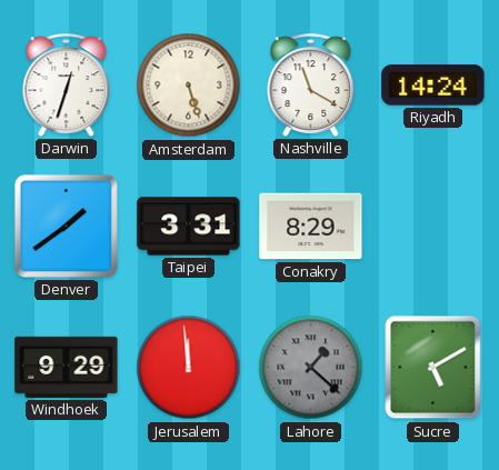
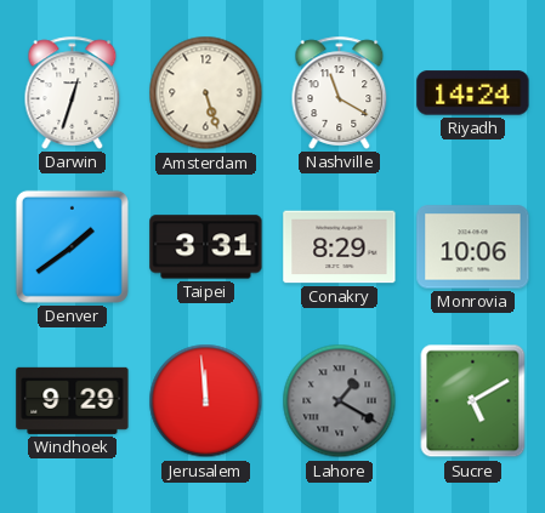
Monrovia: none -> 10:06
Lahore: 1:22 -> 1:20
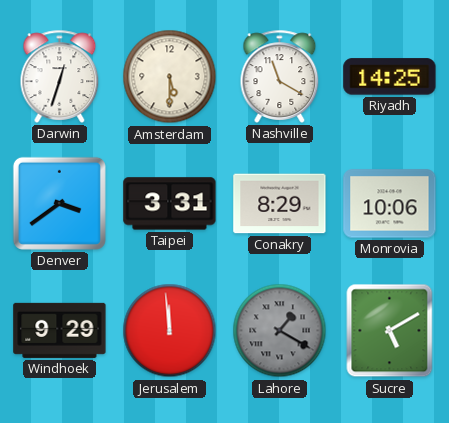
Amsterdam: 5:27 -> 5:30
Riyadh: 14:24 -> 14:25
Denver: 1:39 -> 3:39
